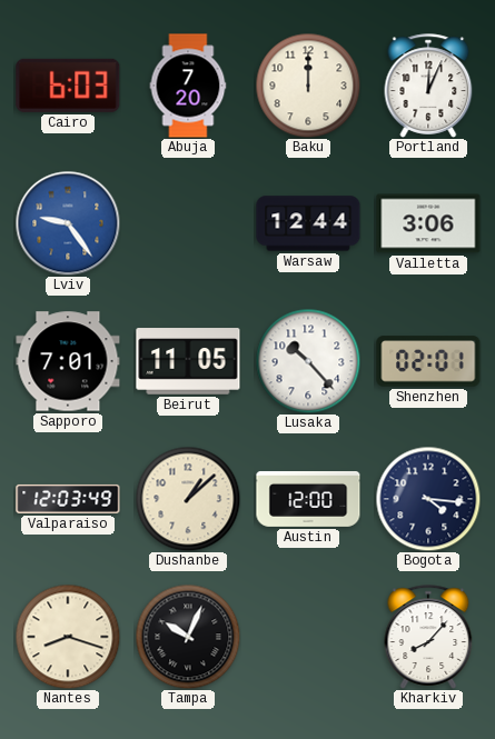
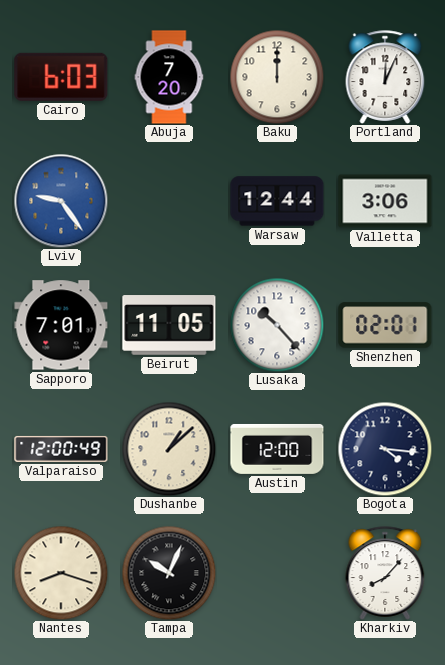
Valparaiso: 12:03 -> 12:00
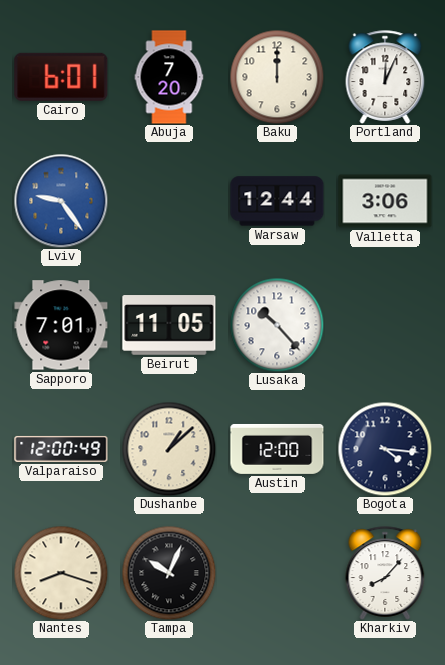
Cairo: 6:03 -> 6:01
Shenzhen: 02:01 -> none
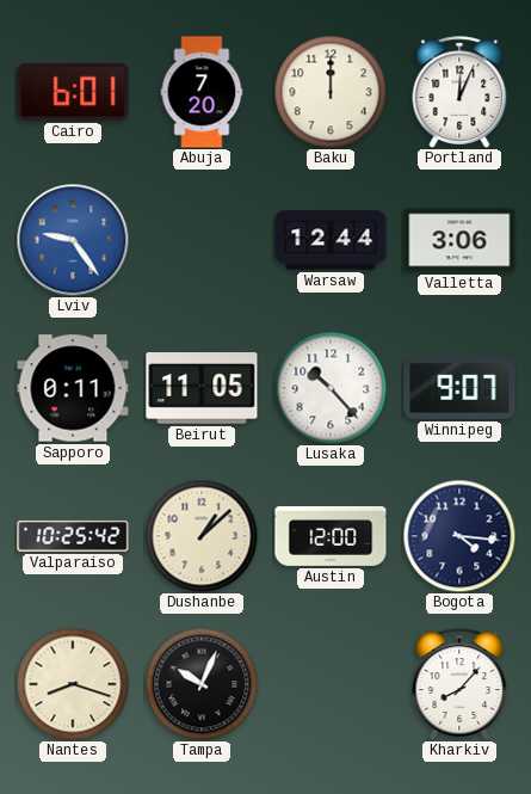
Sapporo: 7:01 -> 0:11
Winnipeg: none -> 9:07
Valparaiso: 12:00 -> 10:25
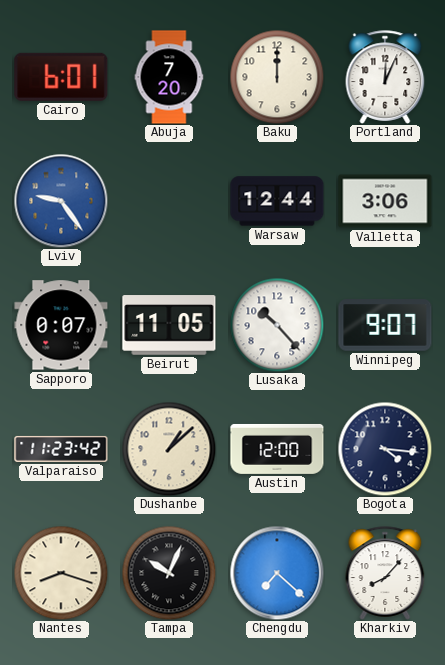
Sapporo: 0:11 -> 0:07
Valparaiso: 10:25 -> 11:23
Chengdu: none -> 7:22
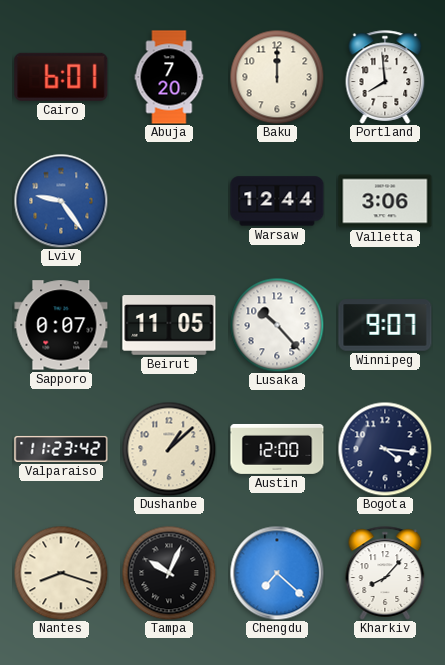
Portland: 12:04 -> 7:59
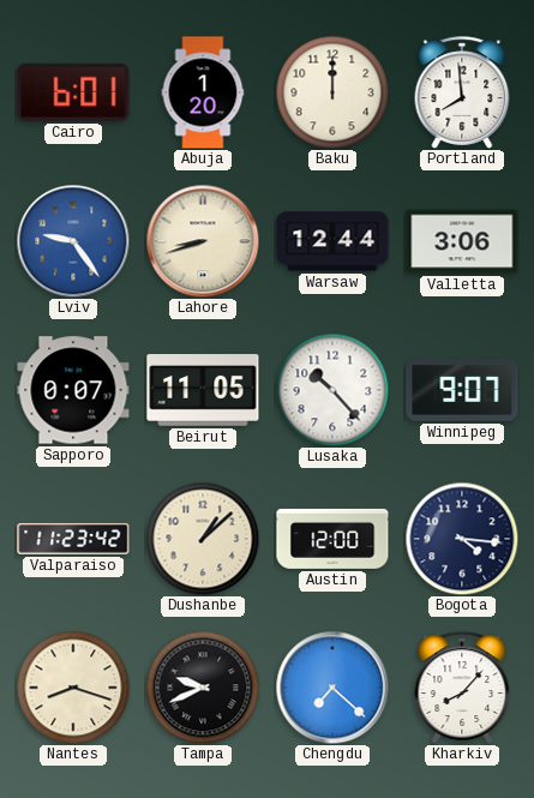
Abuja: 7:20 -> 1:20
Lahore: none -> 8:42
Tampa: 10:04 -> 9:41
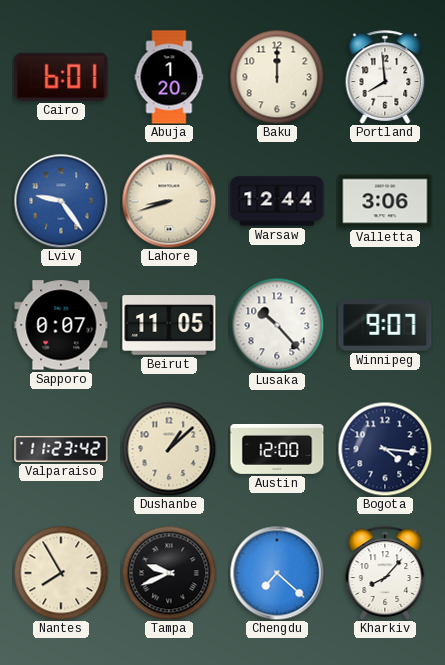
Nantes: 8:18 -> 7:55
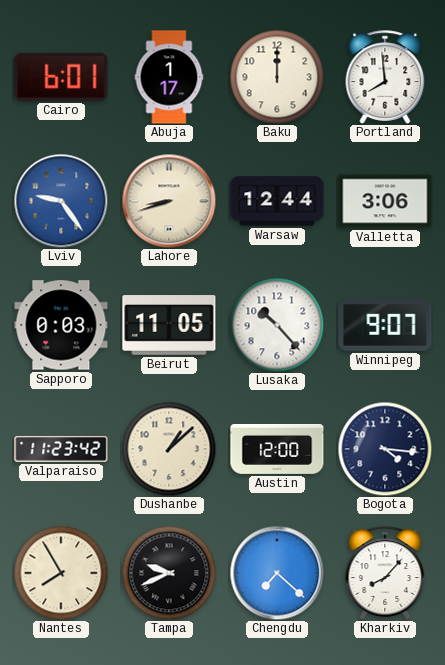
Abuja: 1:20 -> 1:17
Sapporo: 0:07 -> 0:03
